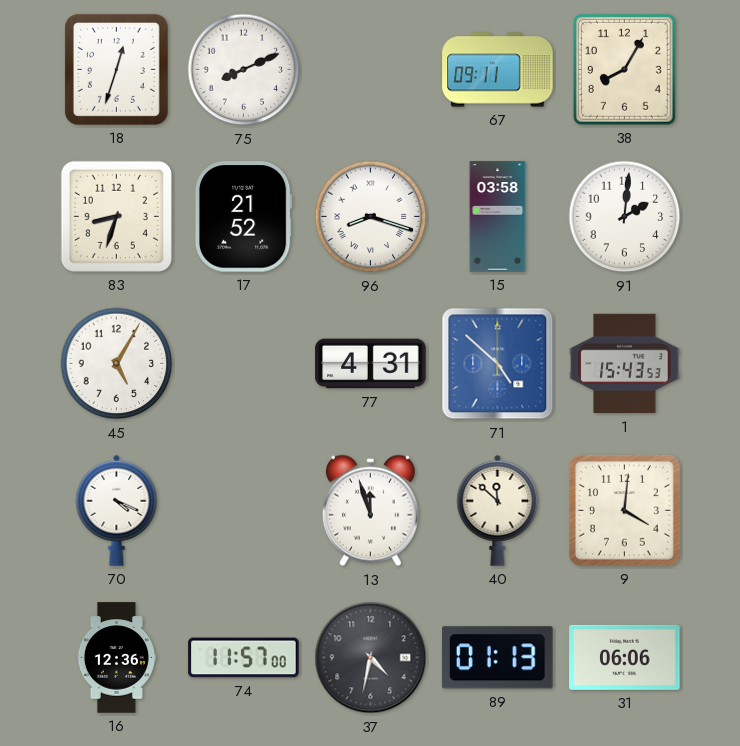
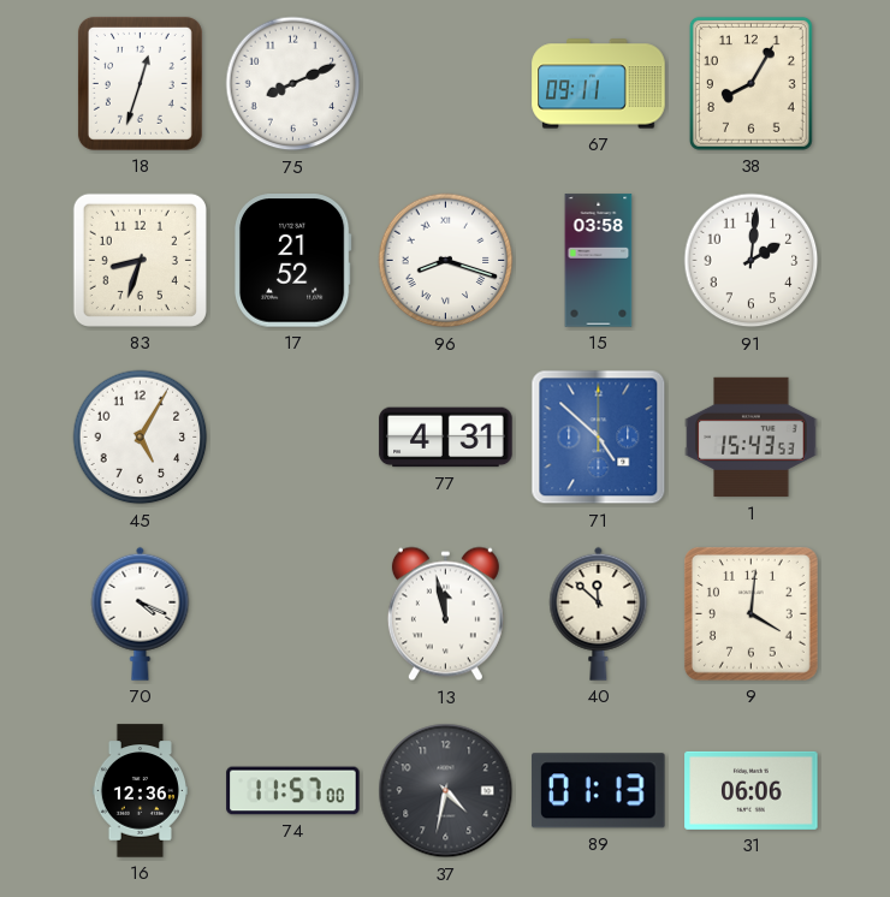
13: 11:57 -> 11:58
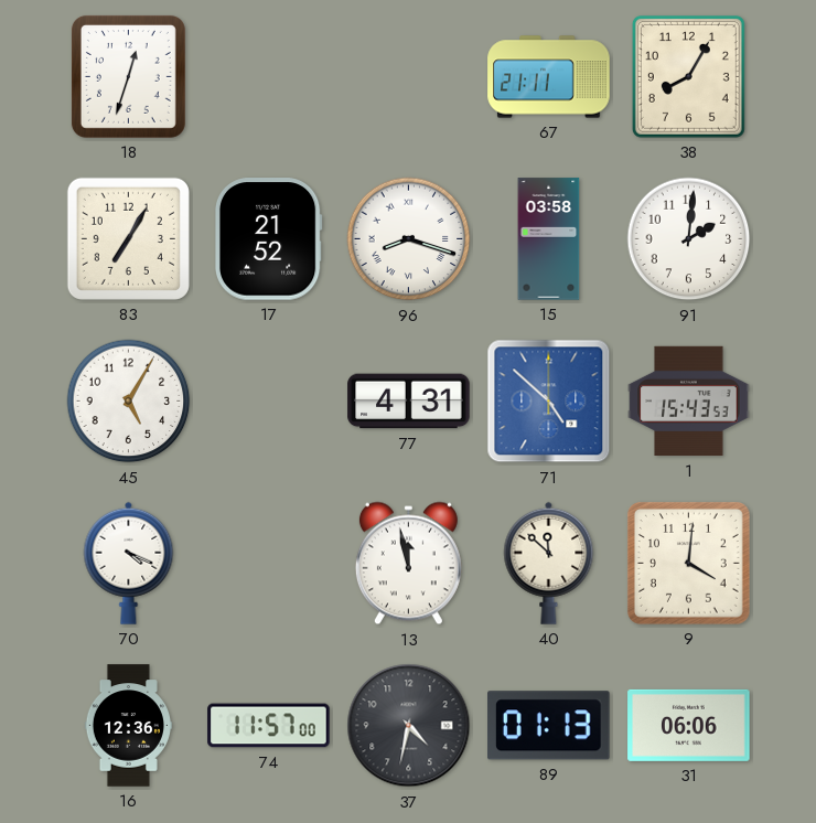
75: 8:11 -> none
67: 09:11 -> 21:11
83: 8:33 -> 7:05
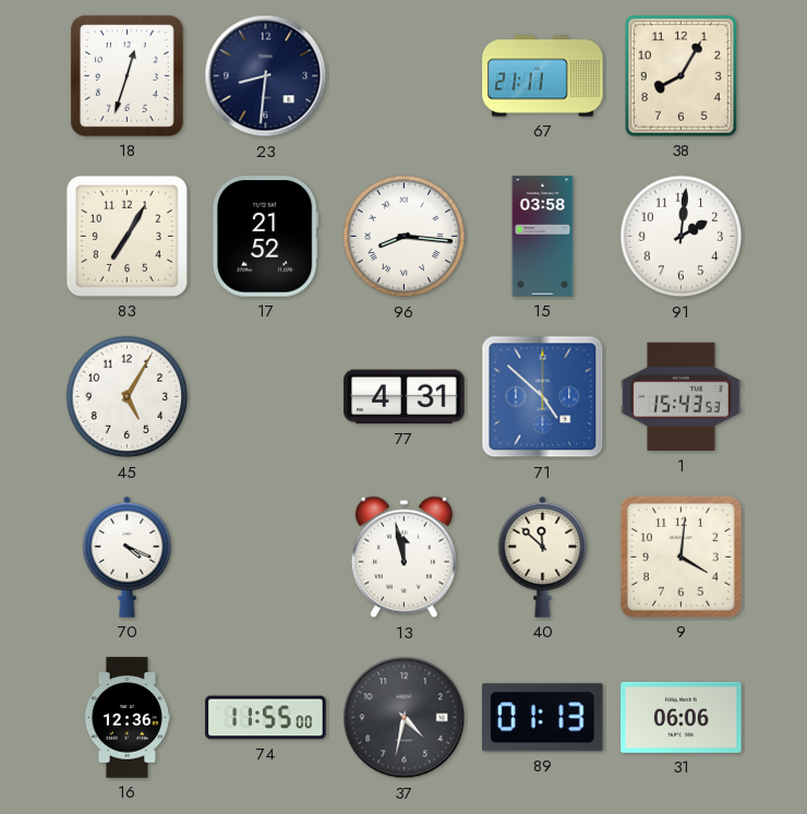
23: none -> 8:31
96: 8:18 -> 8:16
74: 11:57 -> 11:55
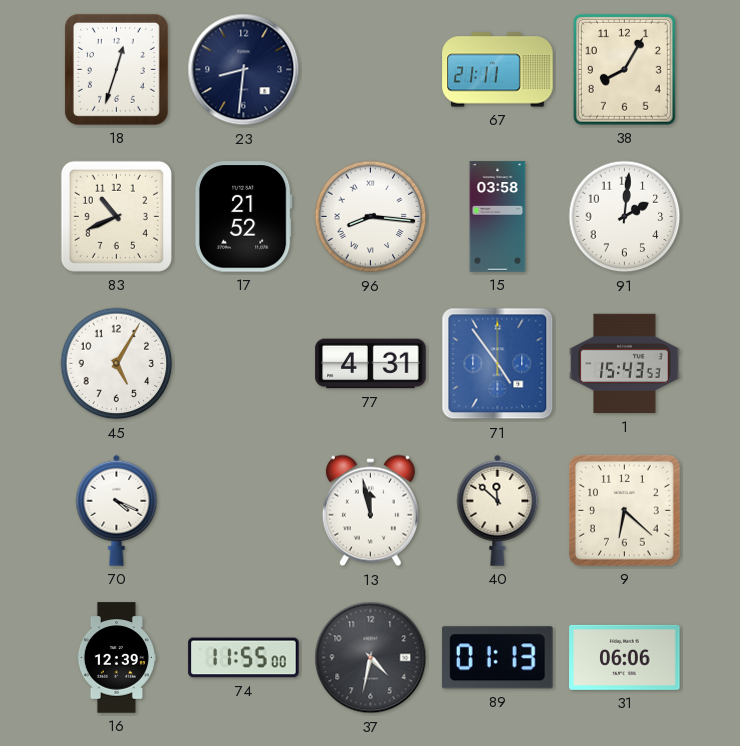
83: 7:05 -> 10:41
71: 4:52 -> 4:54
9: 4:01 -> 6:22
16: 12:36 -> 12:39
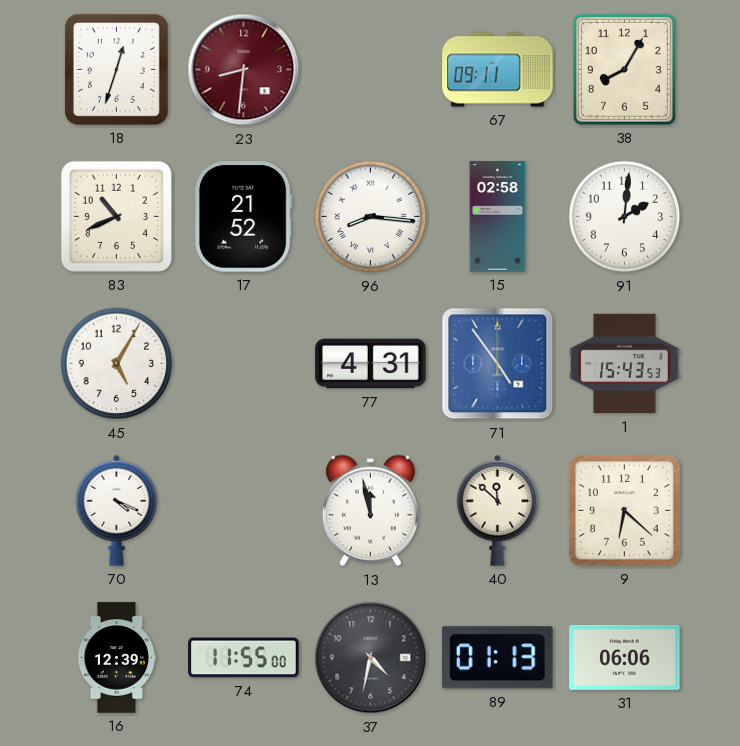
23 dial: navy -> burgundy
67: 21:11 -> 09:11
15: 03:58 -> 02:58
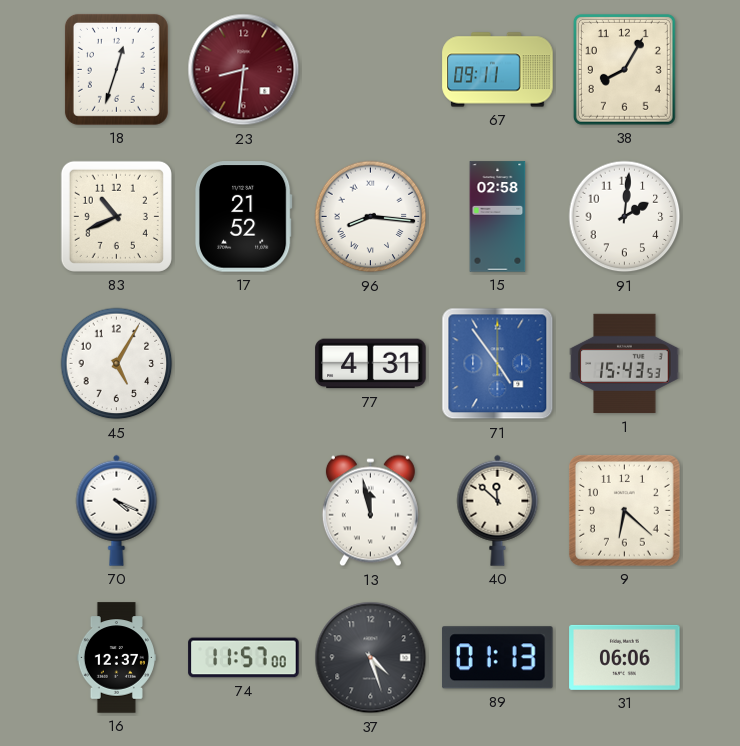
16: 12:39 -> 12:37
74: 11:55 -> 11:57
37: 4:32 -> 4:27
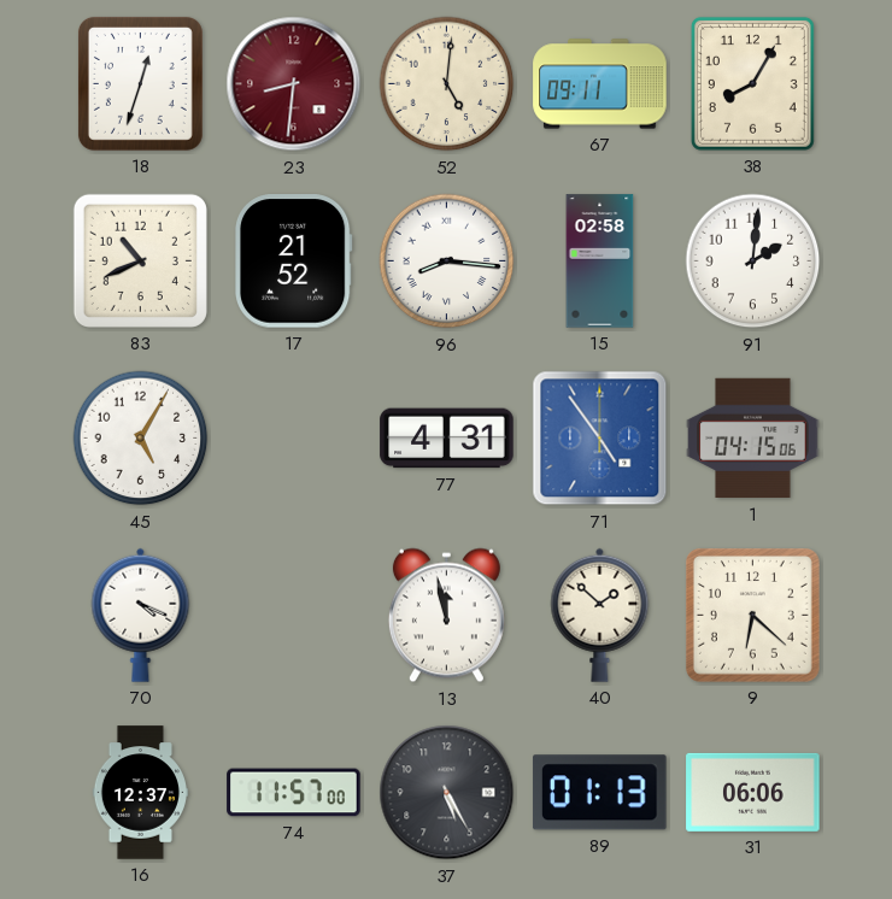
52: none -> 5:01
1: 15:43 -> 04:15
40: 11:52 -> 1:52
37: 4:27 -> 5:25
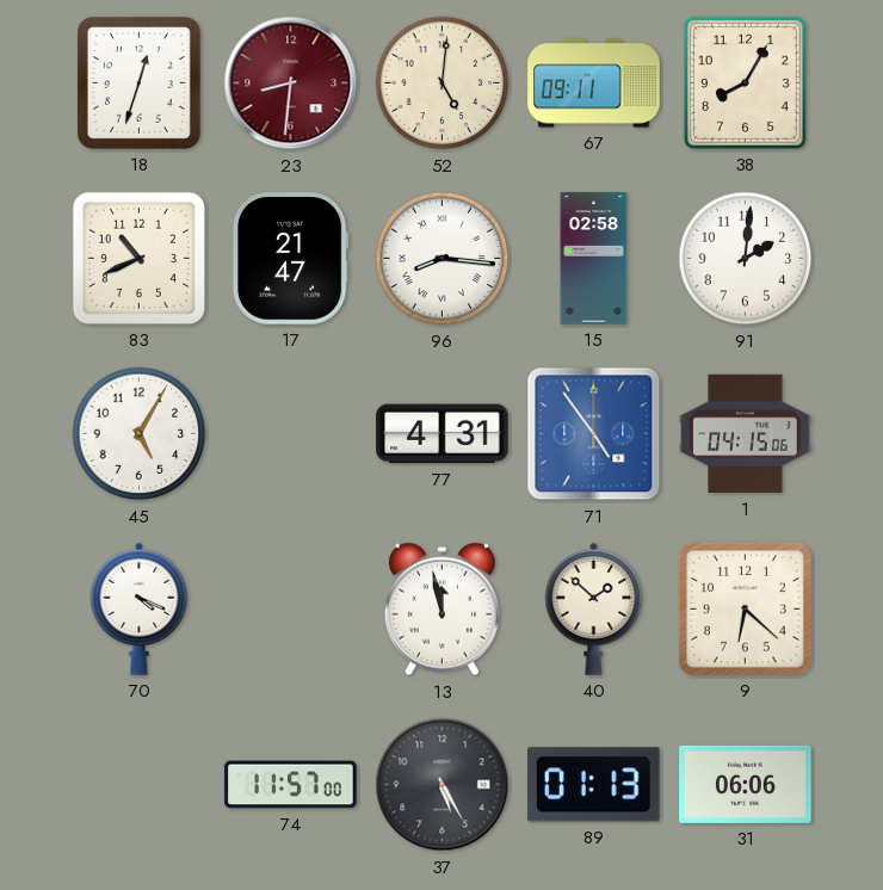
17: 21:52 -> 21:47
16: 12:37 -> none
